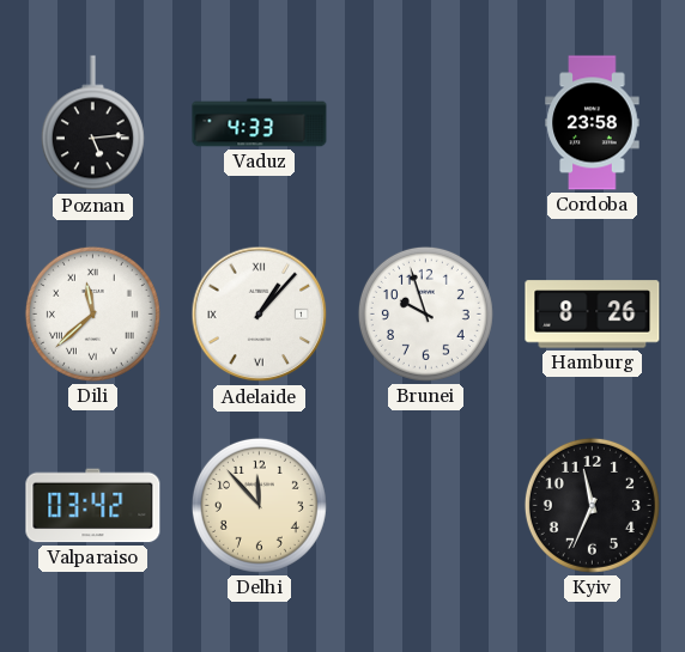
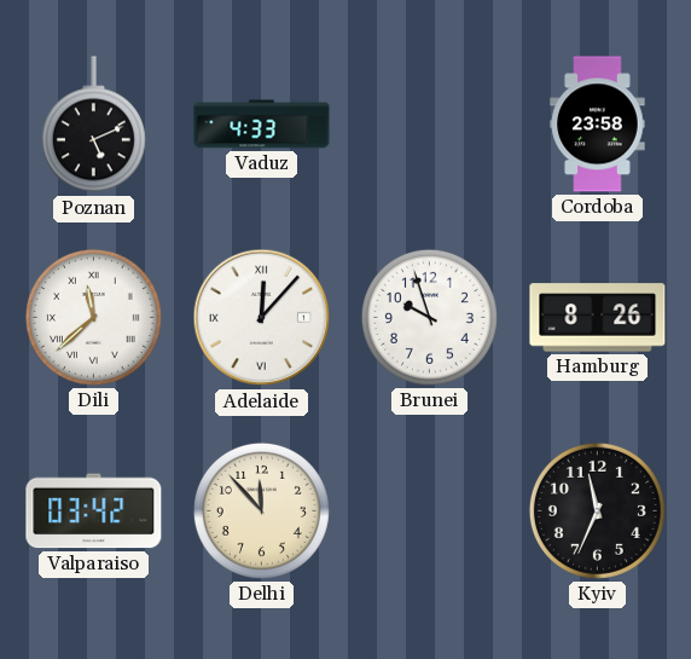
Poznan: 5:14 -> 5:11
Adelaide: 1:07 -> 12:07
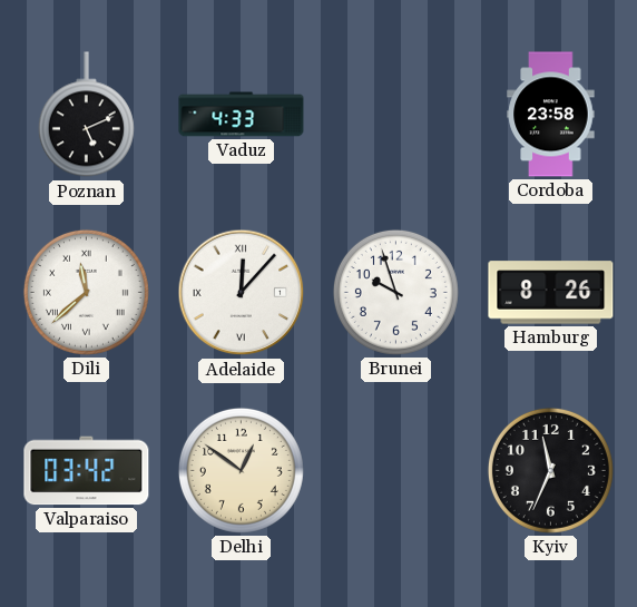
Delhi: 11:53 -> 12:51
